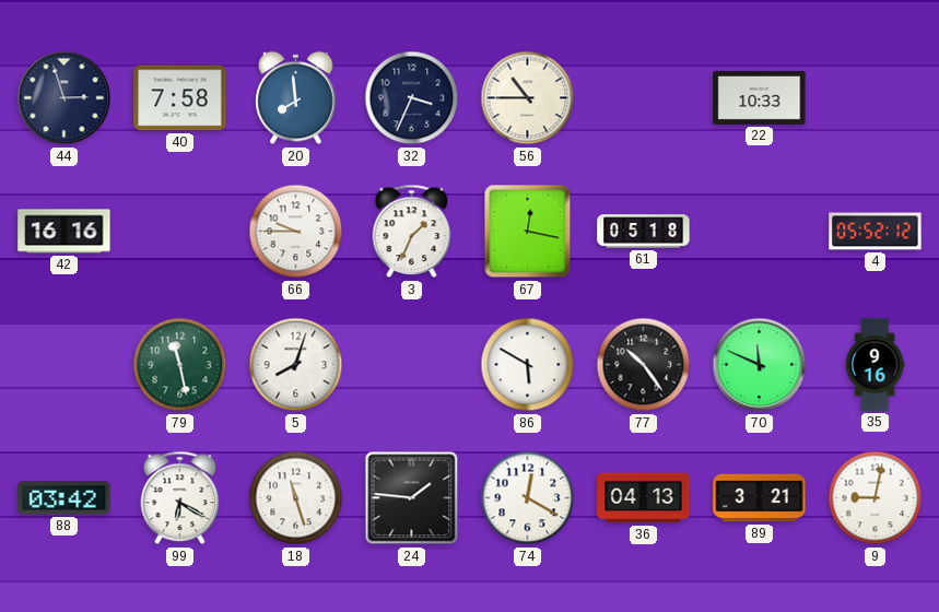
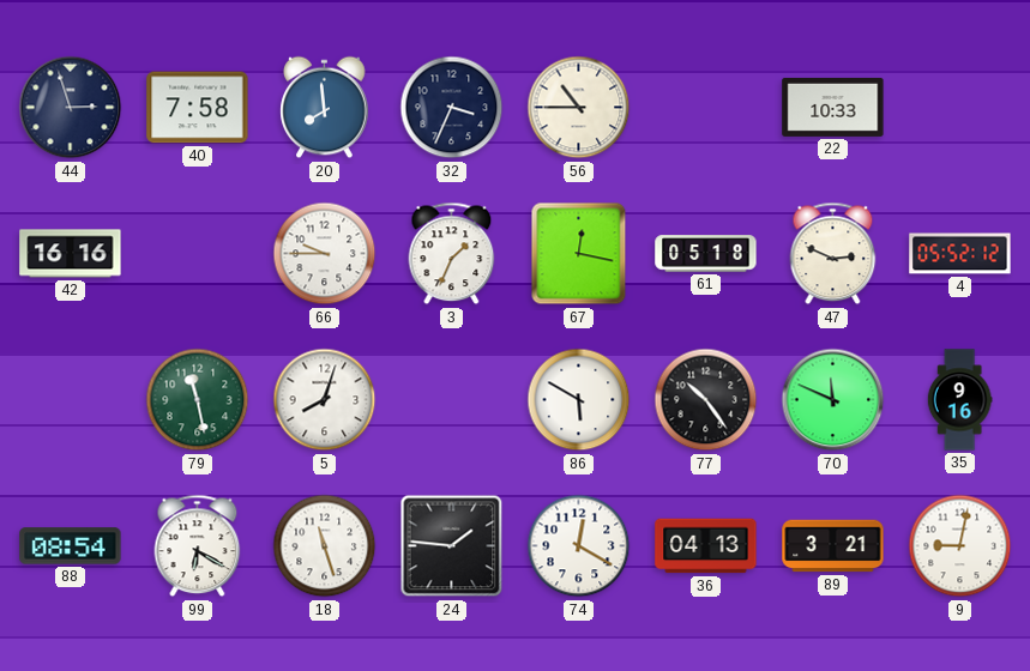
47: none -> 2:49
88: 03:42 -> 08:54
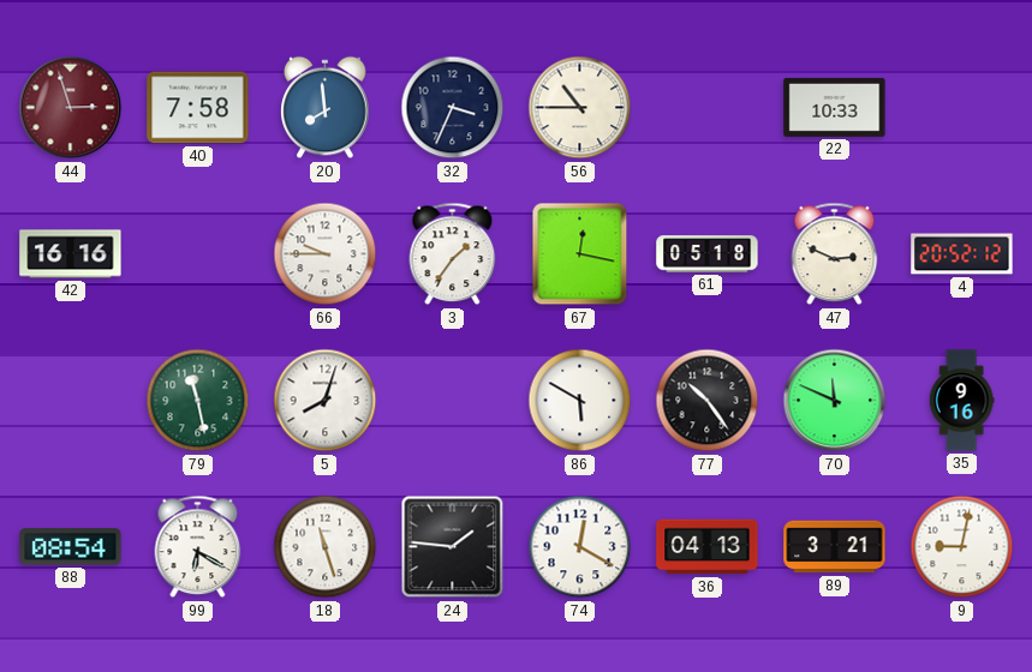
44 dial: navy -> burgundy
3: 1:34 -> 1:36
4: 05:52 -> 20:52
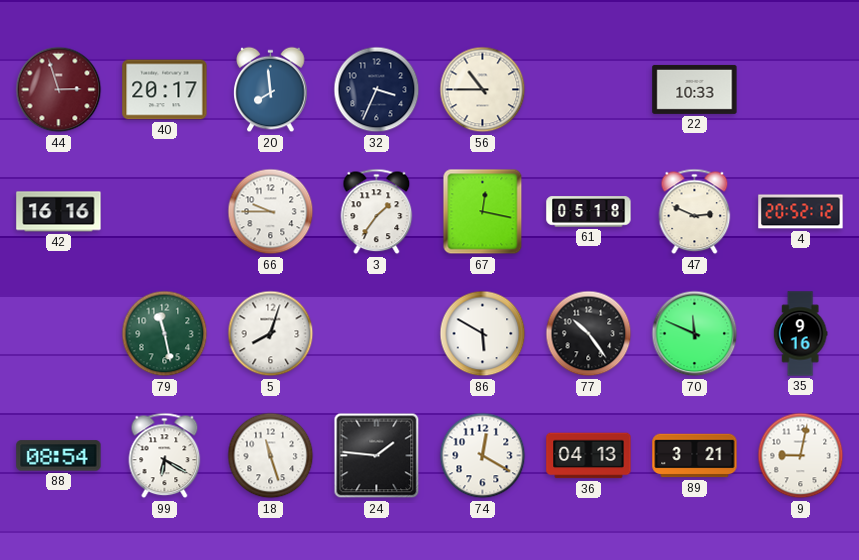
40: 7:58 -> 20:17
